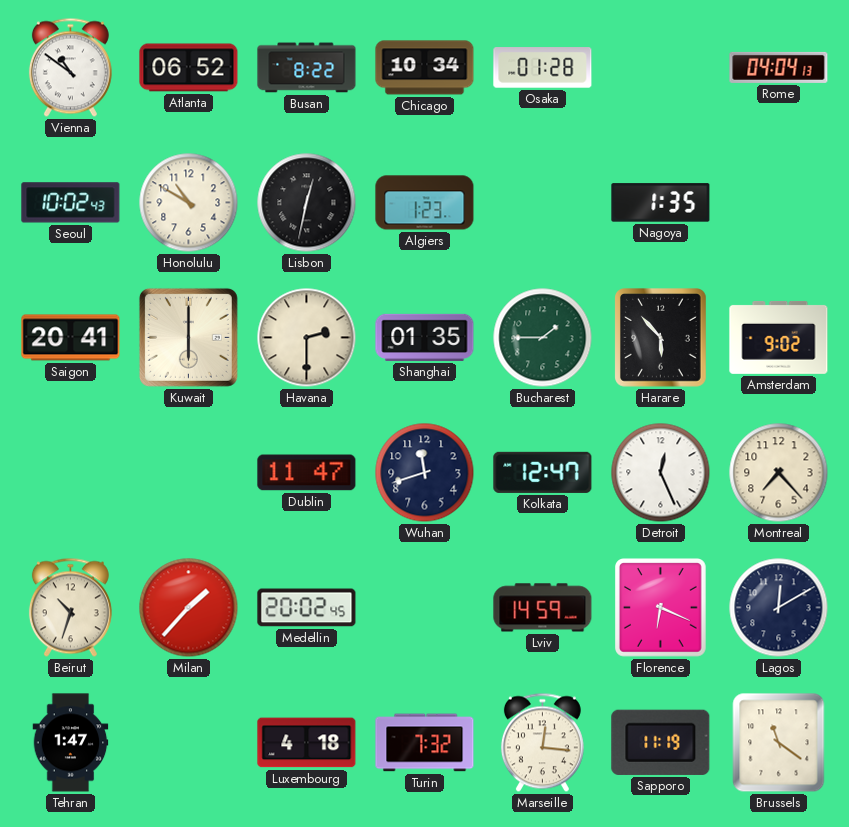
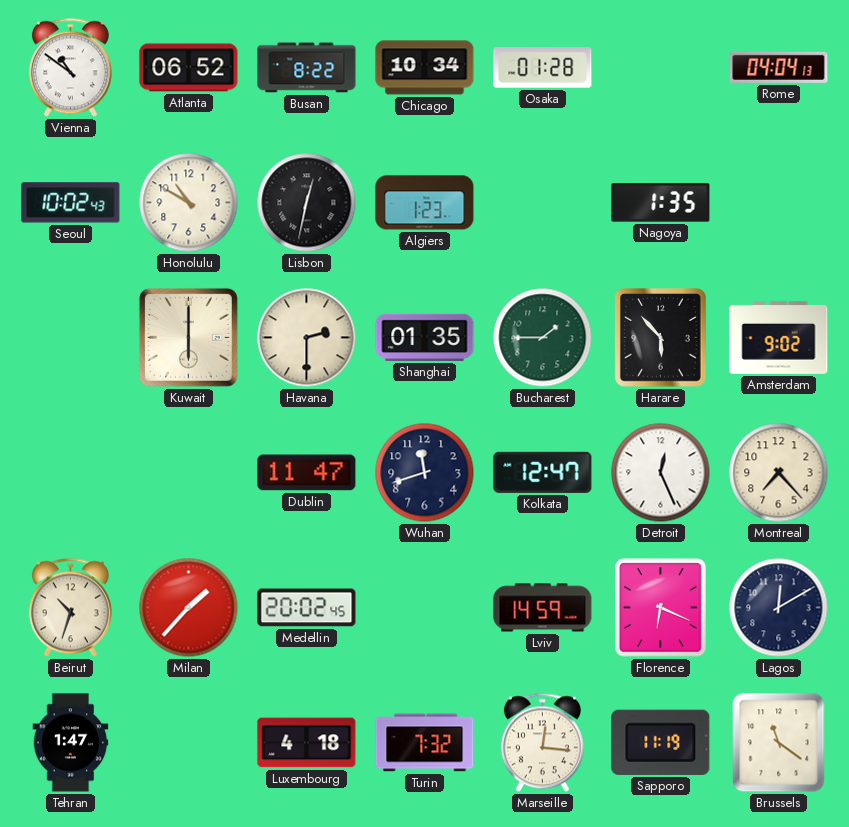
Saigon: 20:41 -> none
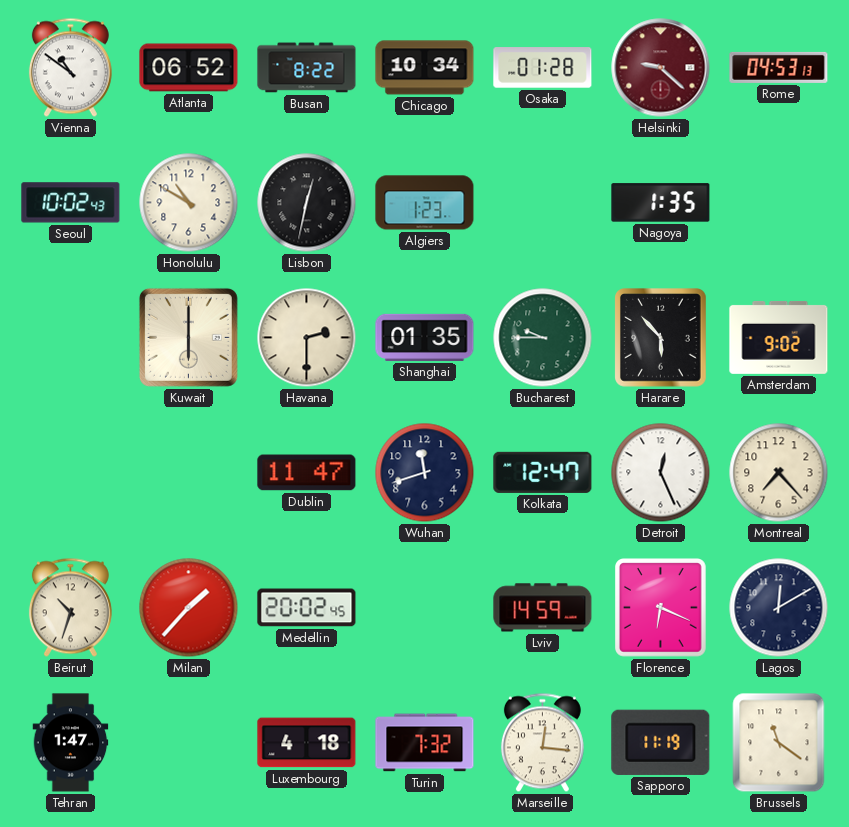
Helsinki: none -> 9:22
Rome: 04:04 -> 04:53
Bucharest: 1:45 -> 9:45
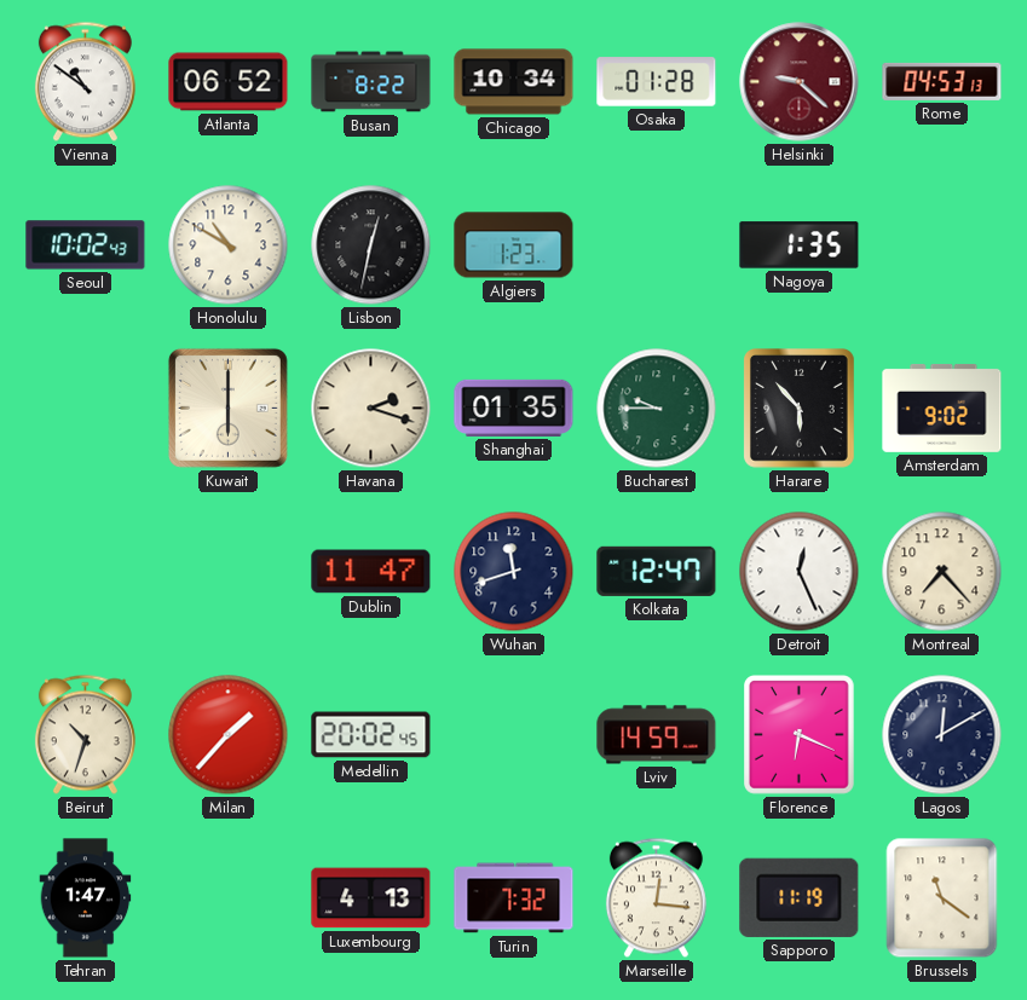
Havana: 2:30 -> 2:18
Luxembourg: 4:18 -> 4:13
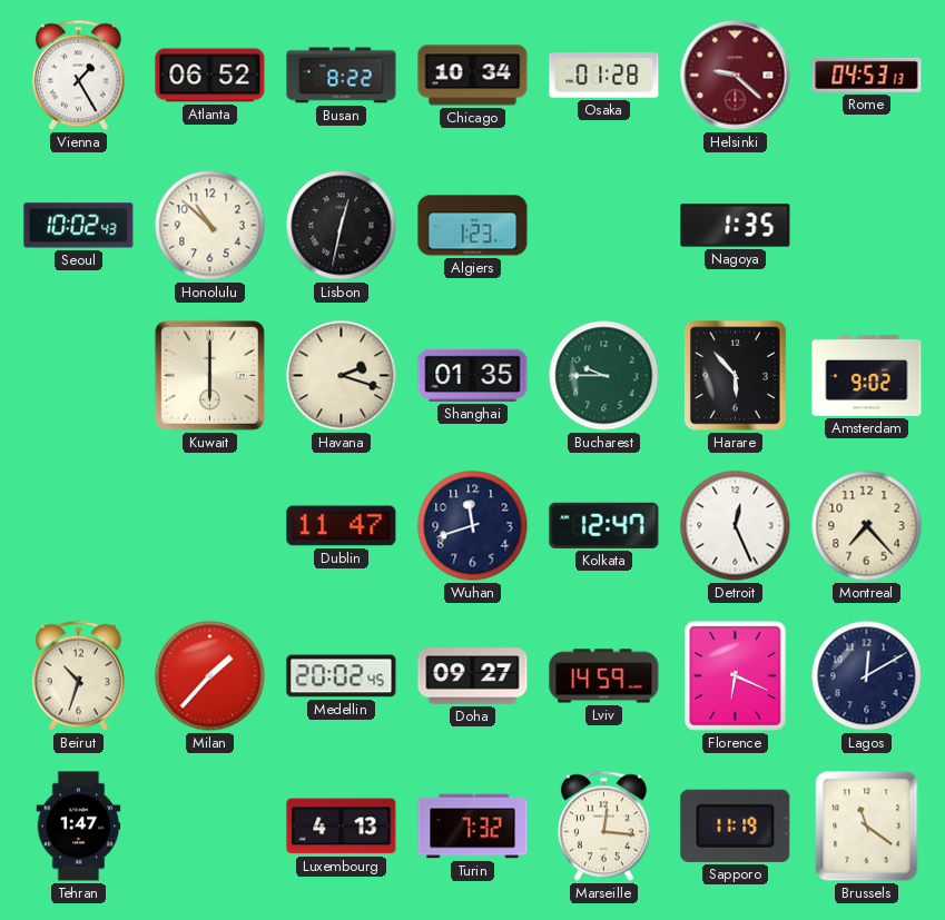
Vienna: 10:51 -> 1:25
Honolulu: 10:50 -> 10:52
Doha: none -> 09:27
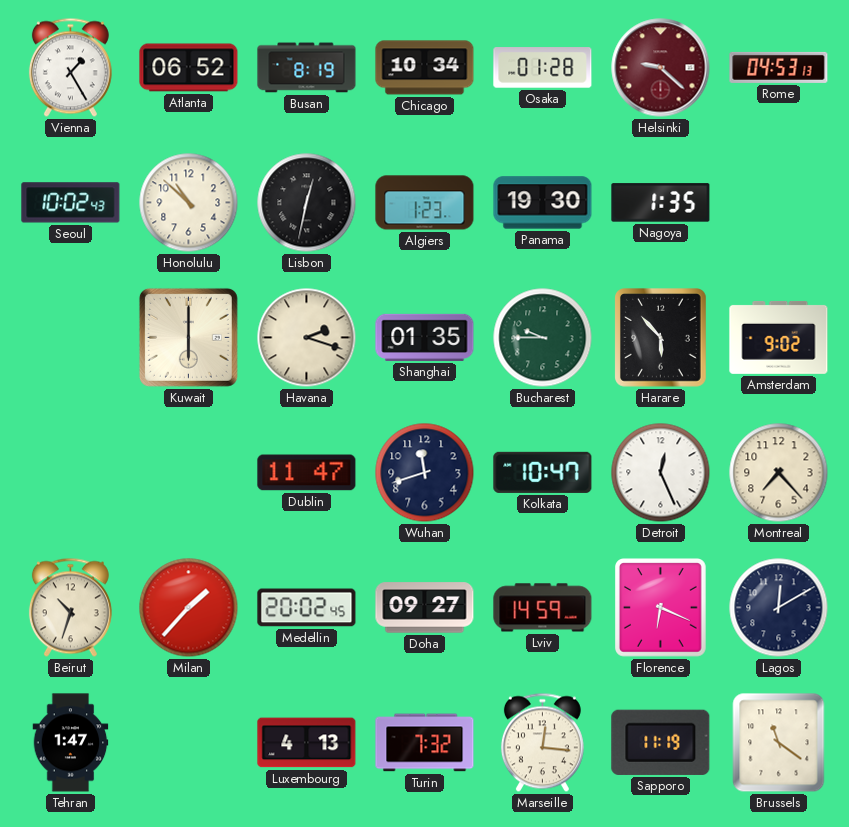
Busan: 8:22 -> 8:19
Panama: none -> 19:30
Kolkata: 12:47 -> 10:47
